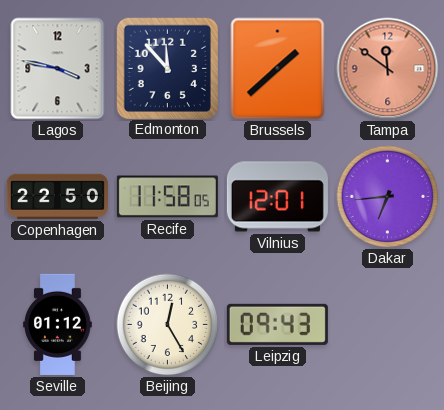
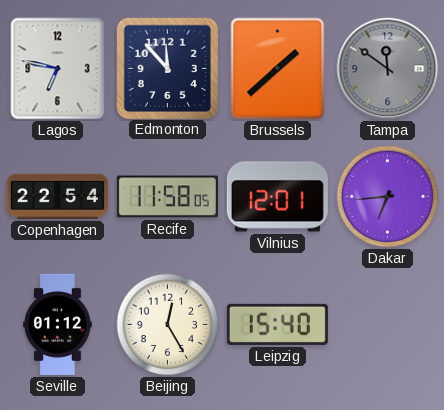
Lagos: 3:47 -> 6:47
Tampa dial: salmon -> grey
Copenhagen: 22:50 -> 22:54
Leipzig: 09:43 -> 15:40
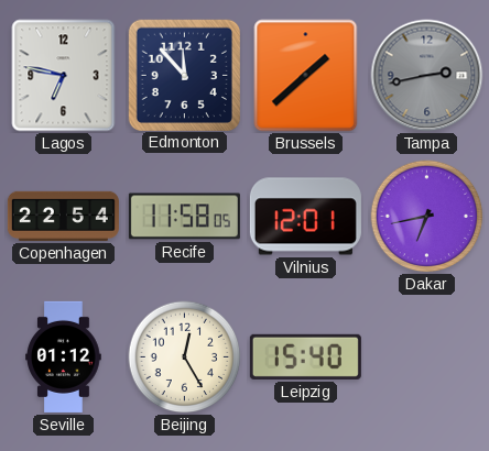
Tampa: 11:51 -> 2:43
Dakar: 6:44 -> 6:43
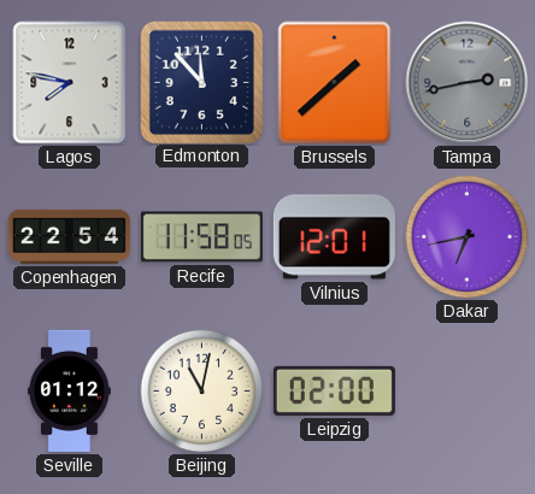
Lagos: 6:47 -> 7:47
Beijing: 12:25 -> 11:02
Leipzig: 15:40 -> 02:00
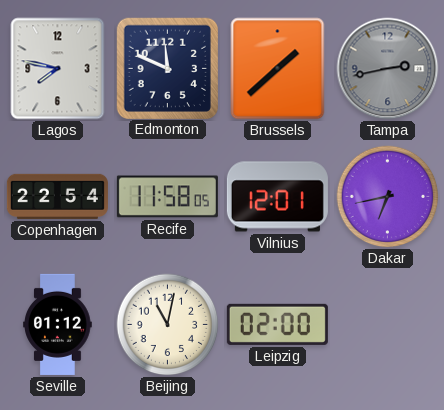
Edmonton: 11:53 -> 11:49
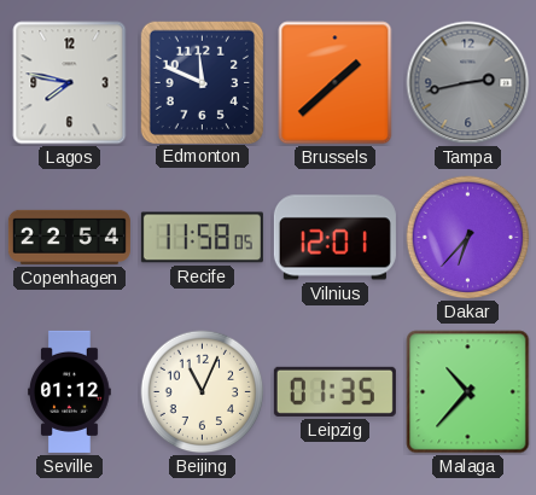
Dakar: 6:43 -> 6:37
Beijing: 11:02 -> 11:04
Leipzig: 02:00 -> 01:35
Malaga: none -> 10:37
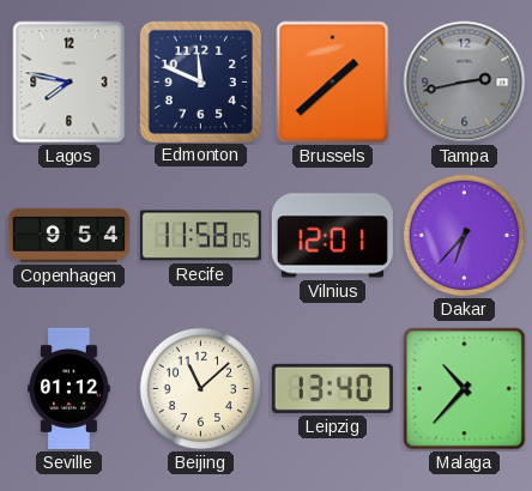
Copenhagen: 22:54 -> 9:54
Beijing: 11:04 -> 11:08
Leipzig: 01:35 -> 13:40
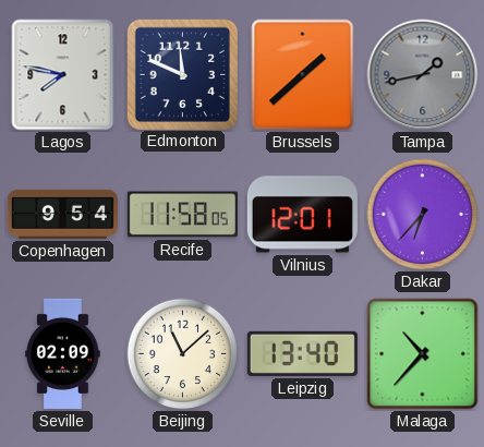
Tampa: 2:43 -> 1:43
Seville: 01:12 -> 02:09
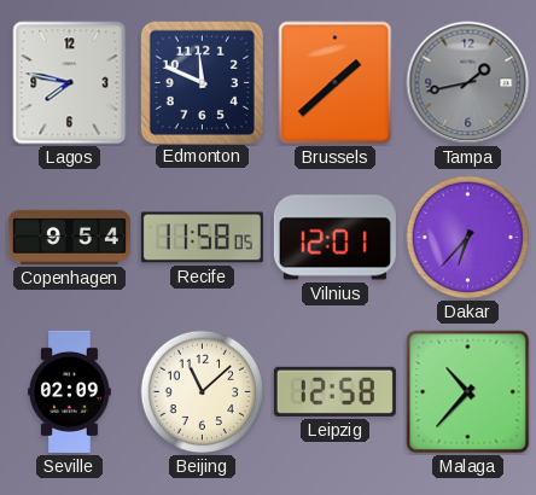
Leipzig: 13:40 -> 12:58
